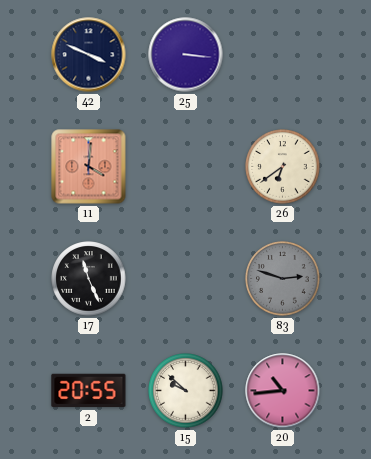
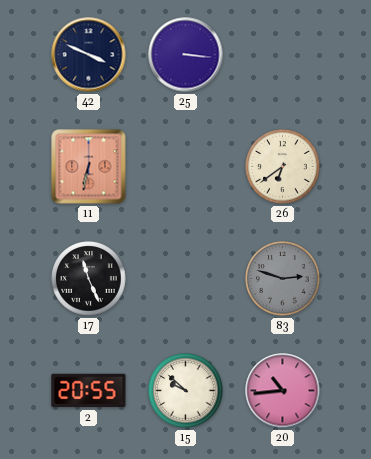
11: 4:01 -> 6:32
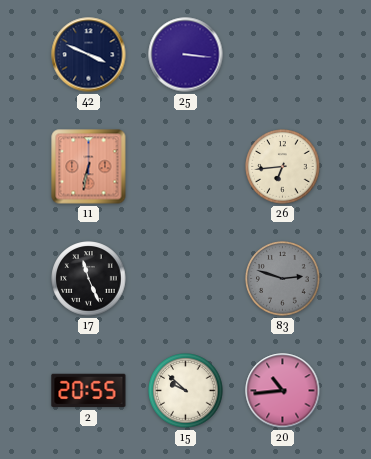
26: 6:39 -> 6:44
